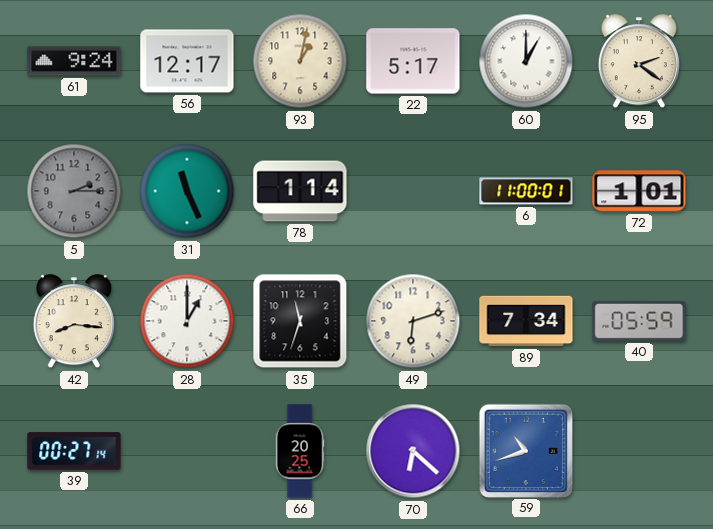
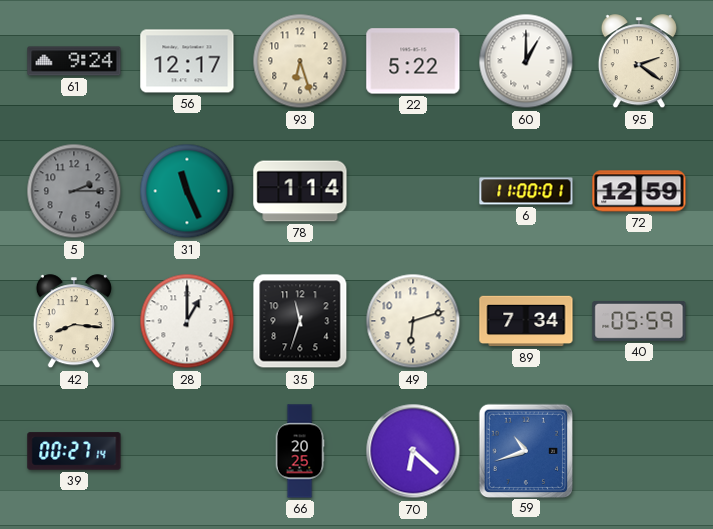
93: 1:02 -> 6:27
22: 5:17 -> 5:22
72: 1:01 -> 12:59
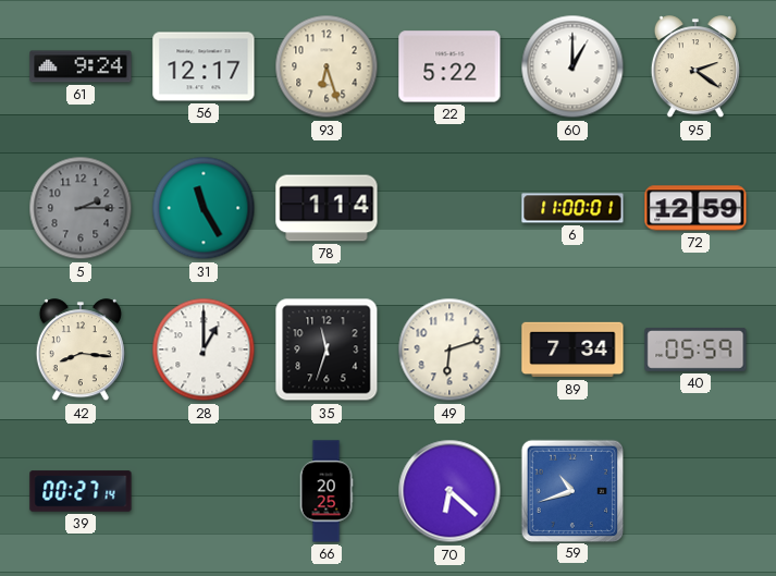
31: 11:26 -> 11:25
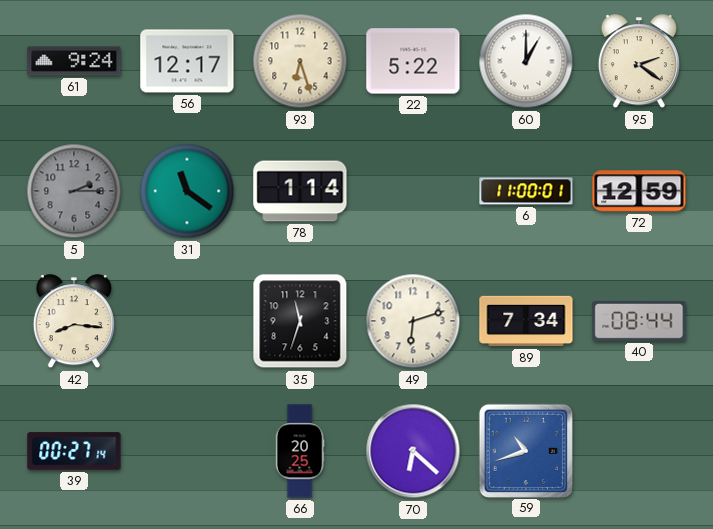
31: 11:25 -> 11:21
28: 1:00 -> none
40: 05:59 -> 08:44
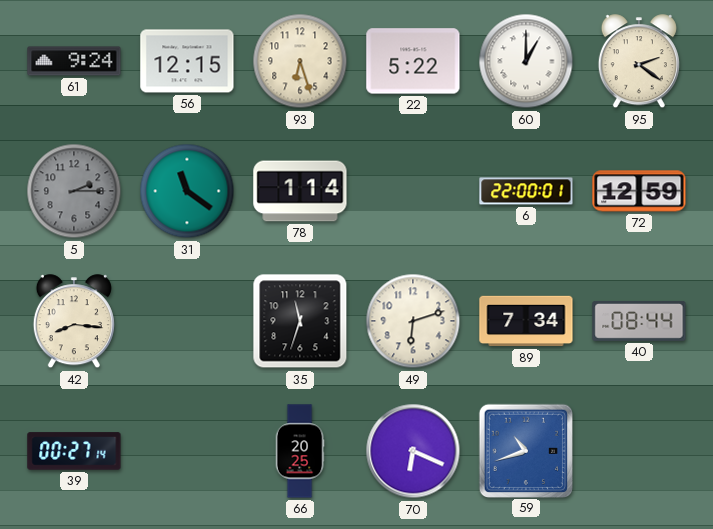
56: 12:17 -> 12:15
6: 11:00 -> 22:00
70: 6:22 -> 6:19
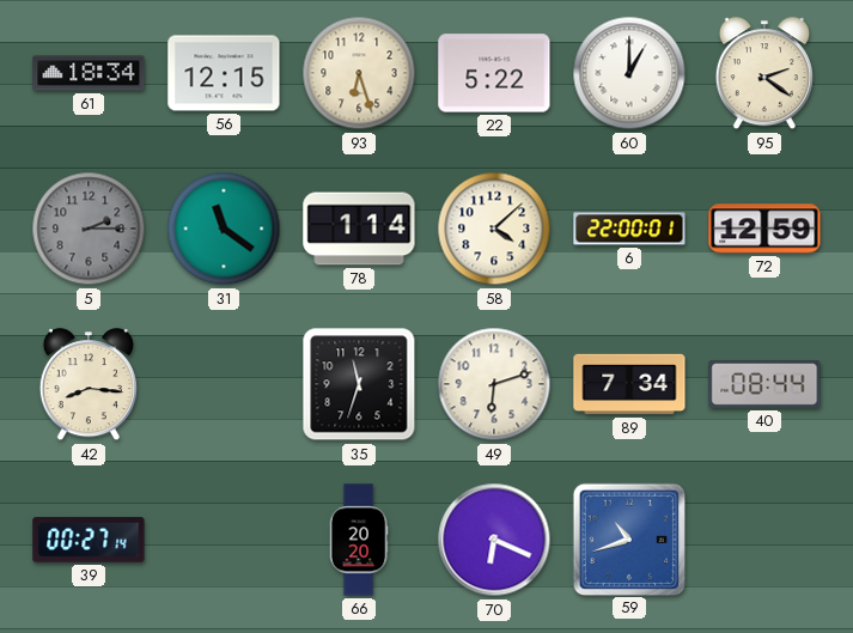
61: 9:24 -> 18:34
58: none -> 4:08
66: 20:25 -> 20:20
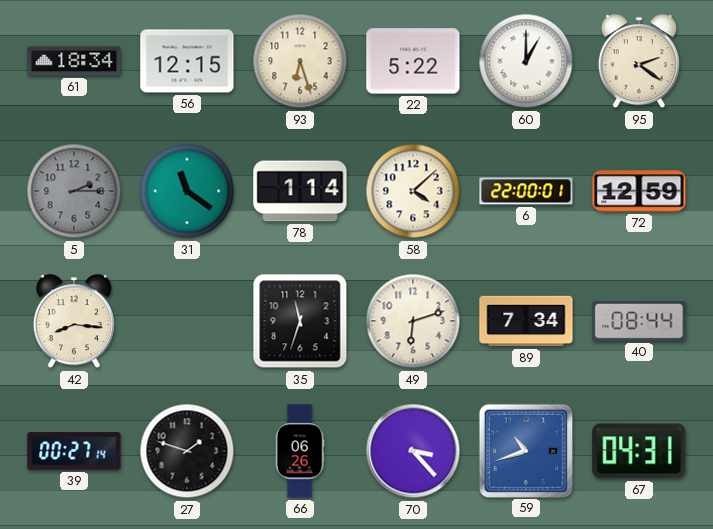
27: none -> 1:48
66: 20:20 -> 06:26
70: 6:19 -> 3:23
67: none -> 04:31
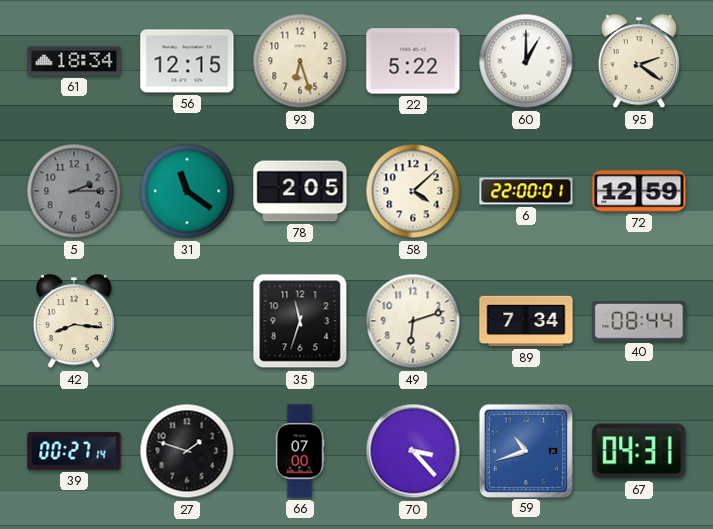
78: 1:14 -> 2:05
66: 06:26 -> 07:00
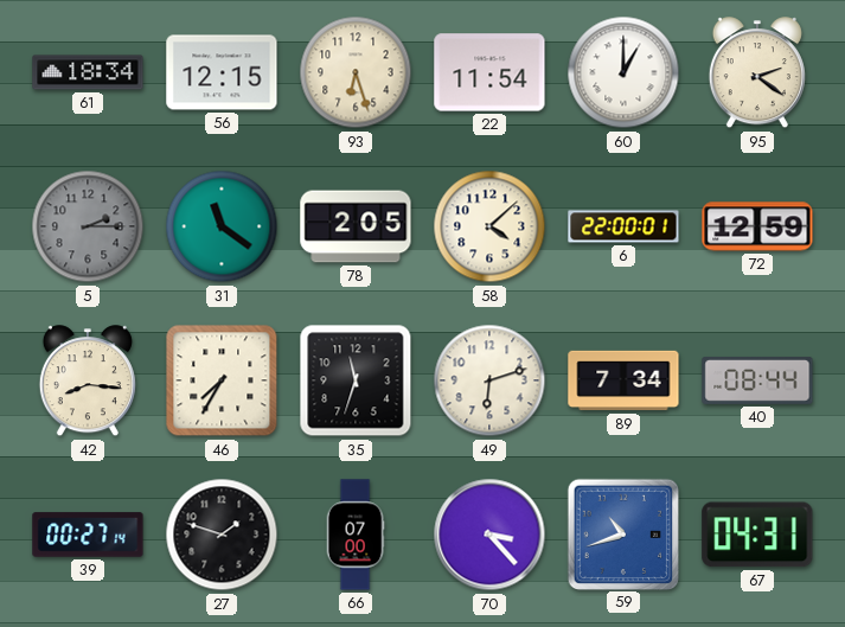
22: 5:22 -> 11:54
46: none -> 7:35
